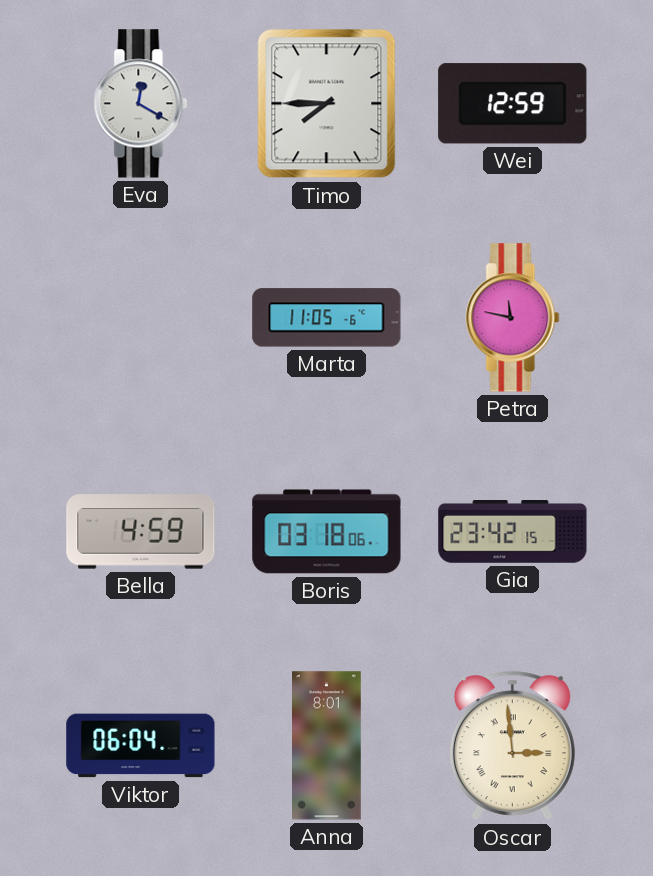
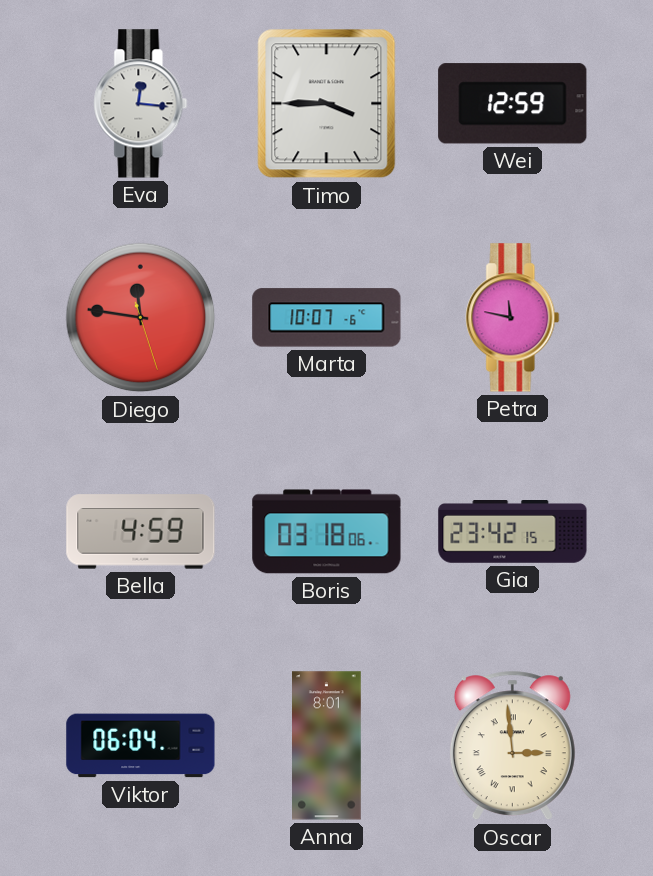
Eva: 12:20 -> 12:16
Timo: 7:45 -> 3:45
Diego: none -> 11:46
Marta: 11:05 -> 10:07
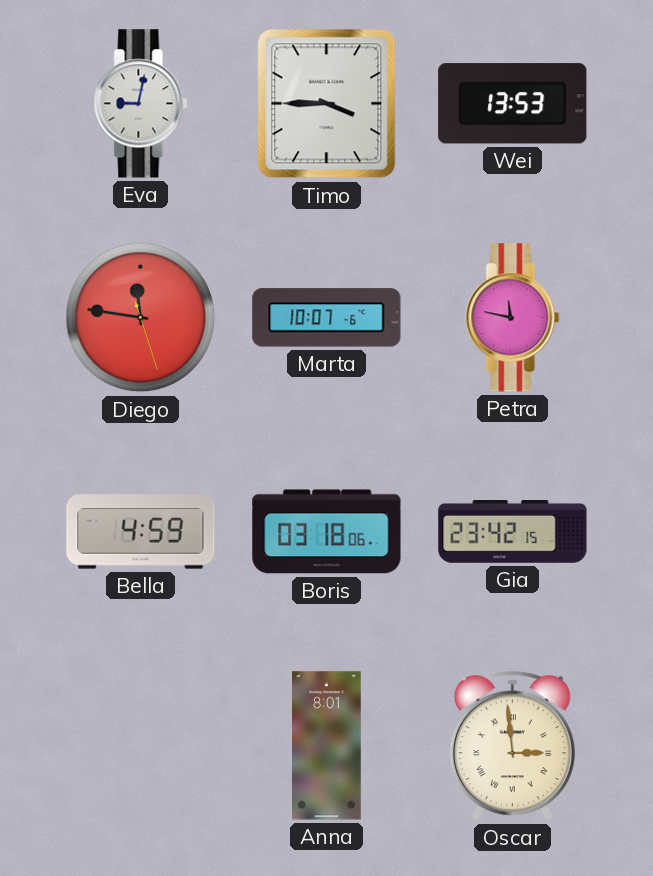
Eva: 12:16 -> 9:02
Wei: 12:59 -> 13:53
Viktor: 06:04 -> none
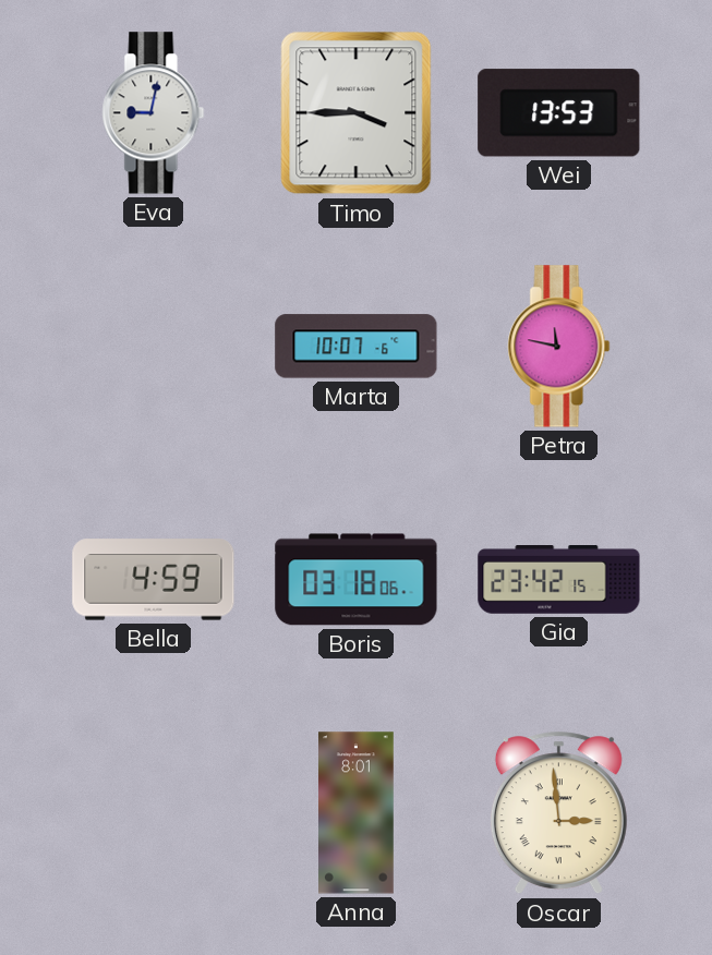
Diego: 11:46 -> none
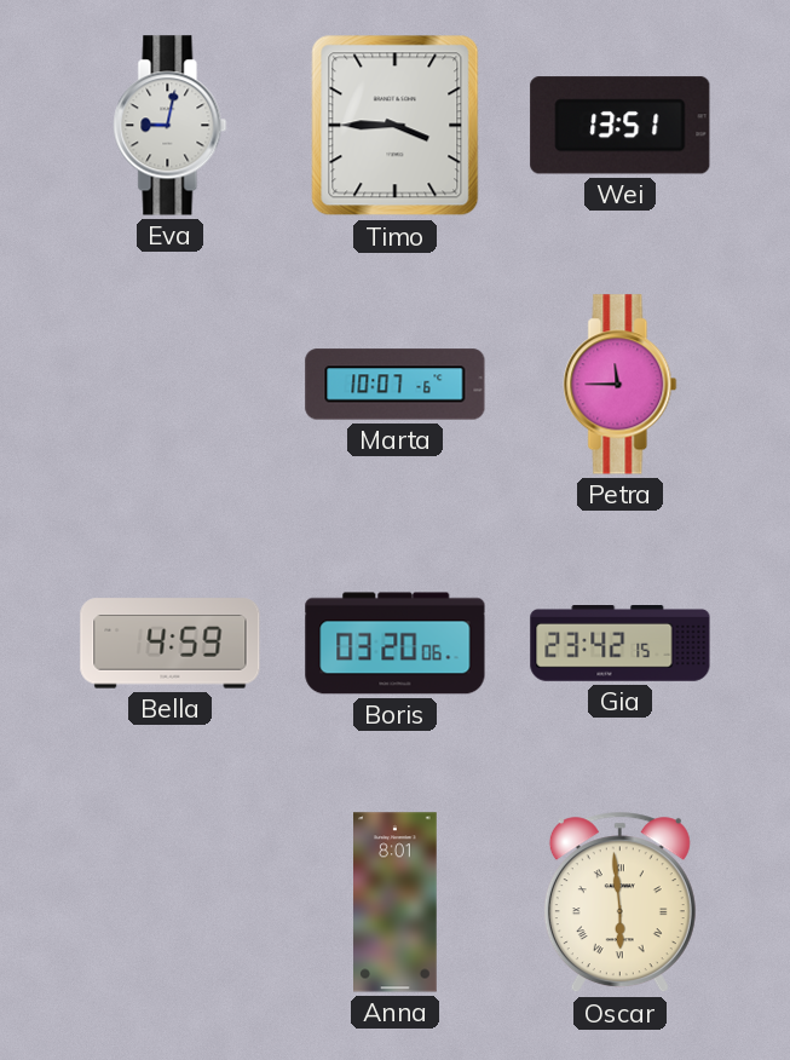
Wei: 13:53 -> 13:51
Petra: 11:47 -> 11:45
Boris: 03:18 -> 03:20
Oscar: 2:59 -> 5:59
